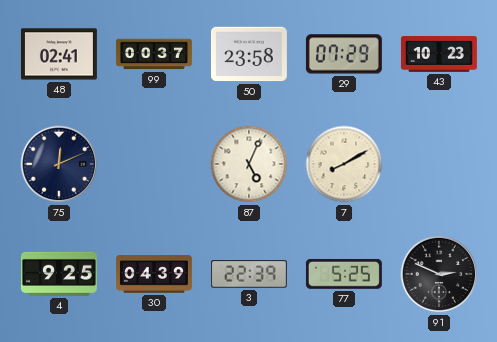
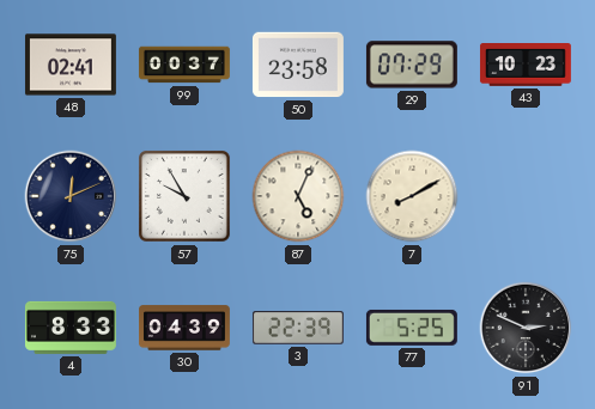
57: none -> 9:55
4: 9:25 -> 8:33
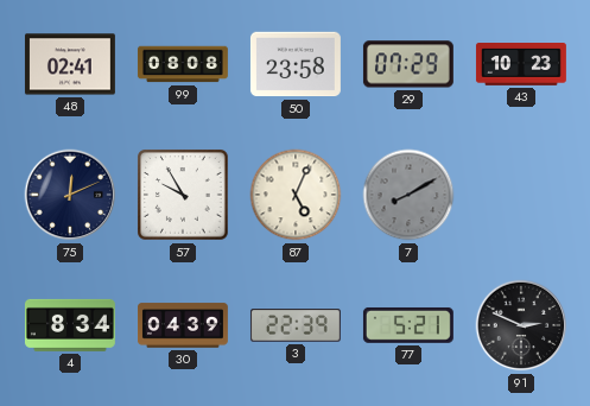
99: 00:37 -> 08:08
7 dial: cream -> grey
4: 8:33 -> 8:34
77: 5:25 -> 5:21
